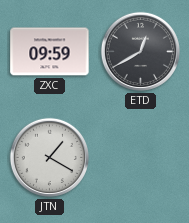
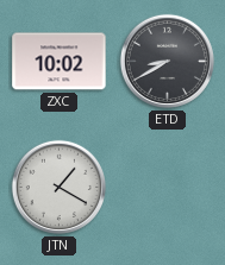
ZXC: 09:59 -> 10:02
ETD: 12:40 -> 8:40
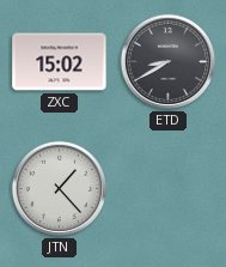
ZXC: 10:02 -> 15:02
JTN: 1:20 -> 1:23
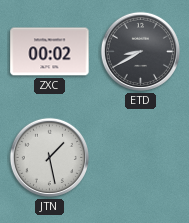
ZXC: 15:02 -> 00:02
JTN: 1:23 -> 1:28
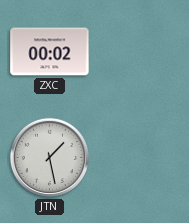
ETD: 8:40 -> none
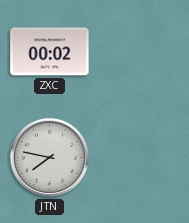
JTN: 1:28 -> 7:47
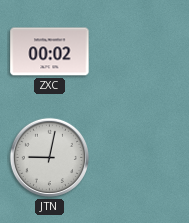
JTN: 7:47 -> 9:02
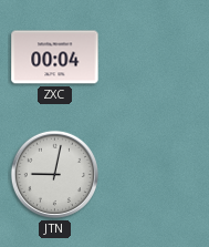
ZXC: 00:02 -> 00:04
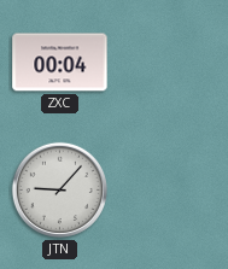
JTN: 9:02 -> 9:07
